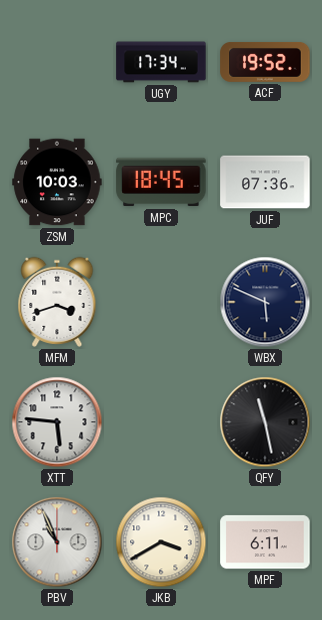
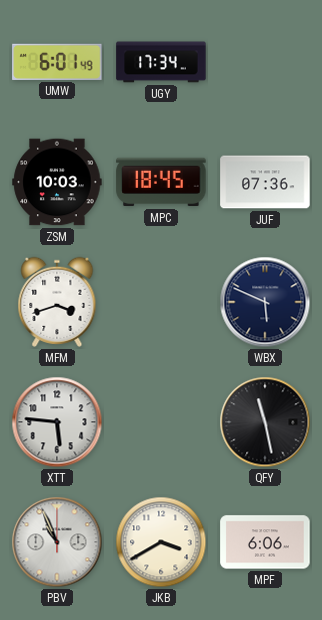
UMW: none -> 6:01
ACF: 19:52 -> none
MPF: 6:11 -> 6:06
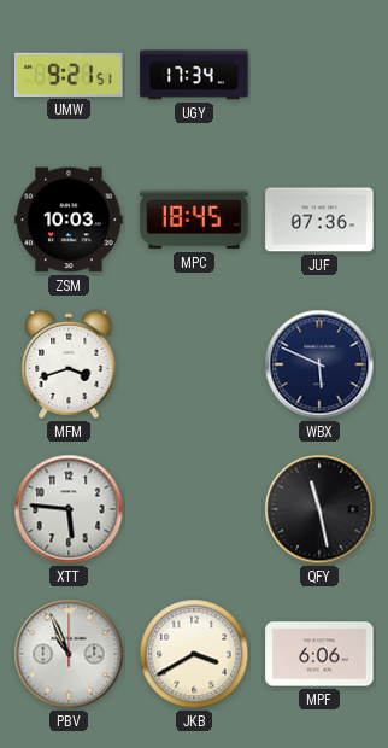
UMW: 6:01 -> 9:21
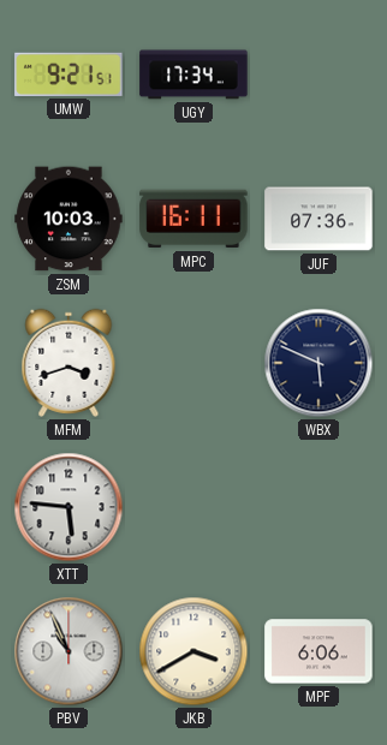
MPC: 18:45 -> 16:11
QFY: 11:28 -> none
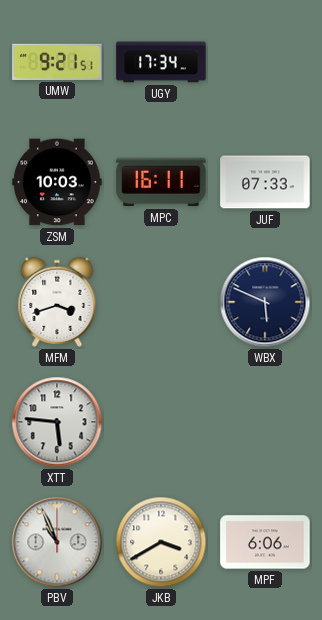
JUF: 07:36 -> 07:33
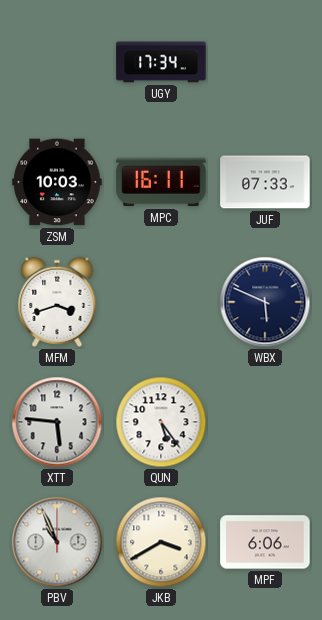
UMW: 9:21 -> none
QUN: none -> 5:24
